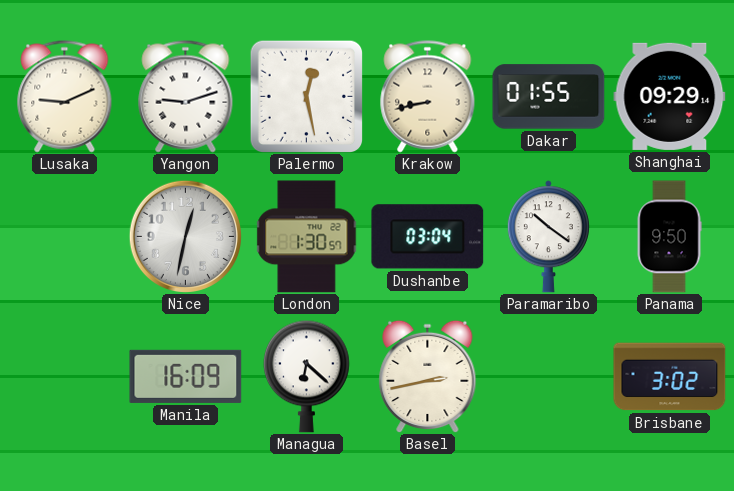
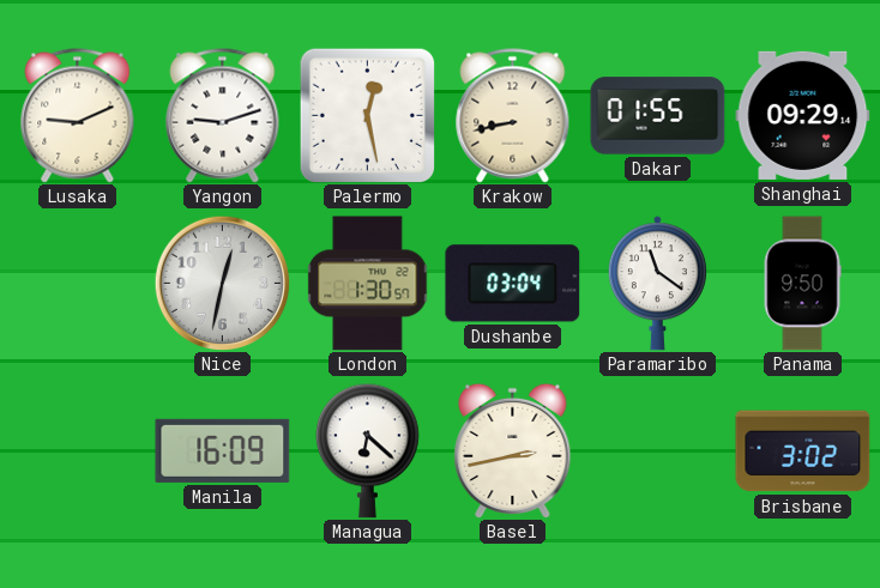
Paramaribo: 10:21 -> 11:21
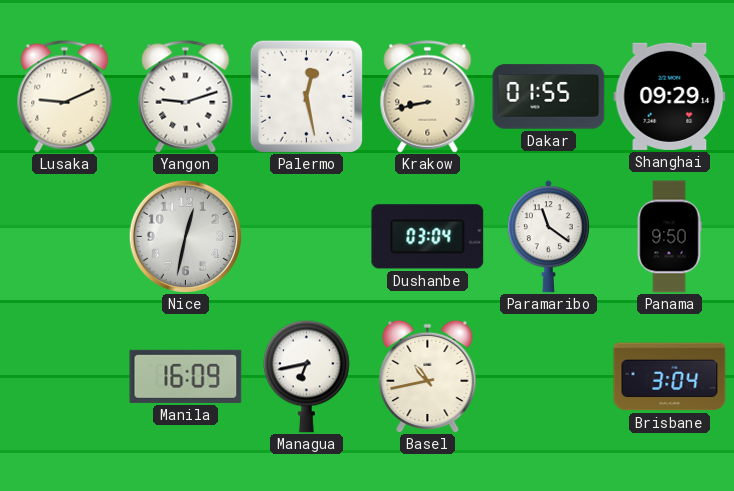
London: 1:30 -> none
Managua: 6:22 -> 6:43
Basel: 2:43 -> 10:43
Brisbane: 3:02 -> 3:04
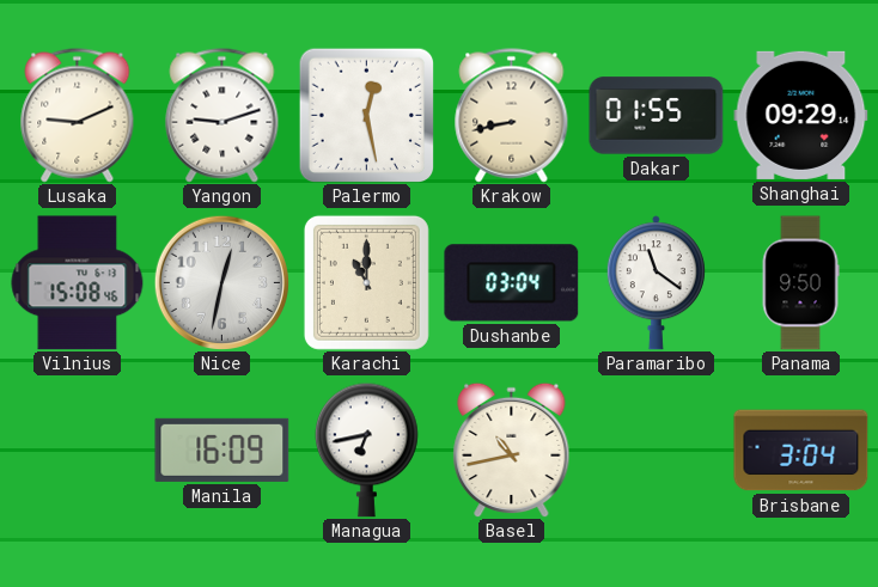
Vilnius: none -> 15:08
Karachi: none -> 11:00
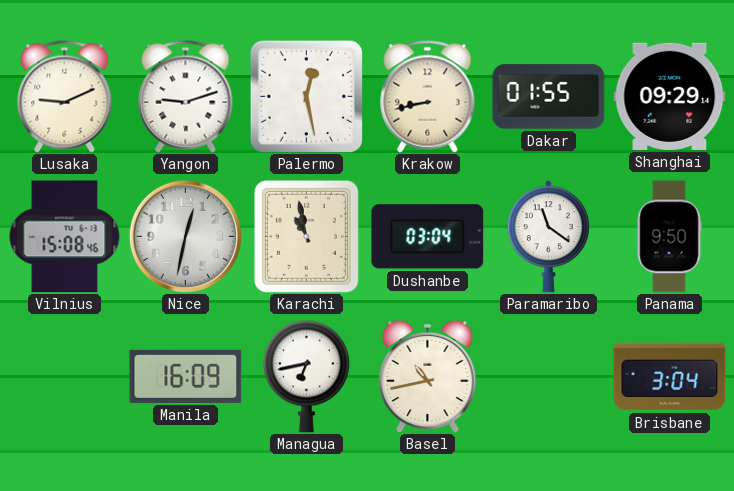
Karachi: 11:00 -> 10:58
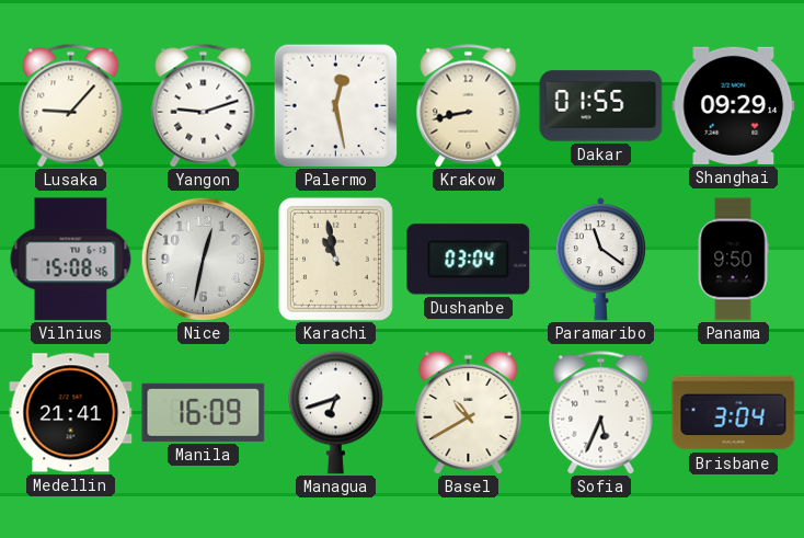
Lusaka: 9:11 -> 9:07
Medellin: none -> 21:41
Managua: 6:43 -> 6:42
Basel: 10:43 -> 10:40
Sofia: none -> 5:34
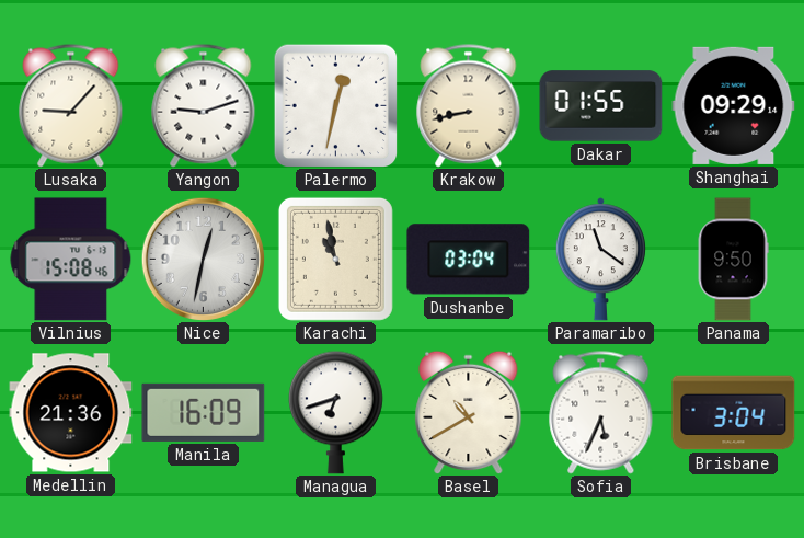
Palermo: 12:28 -> 12:32
Medellin: 21:41 -> 21:36
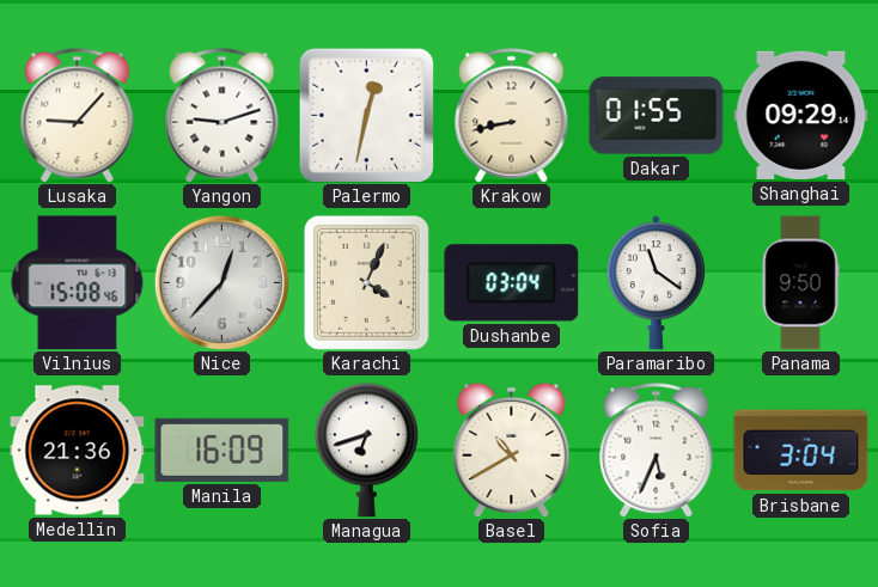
Nice: 12:32 -> 12:37
Karachi: 10:58 -> 4:04
